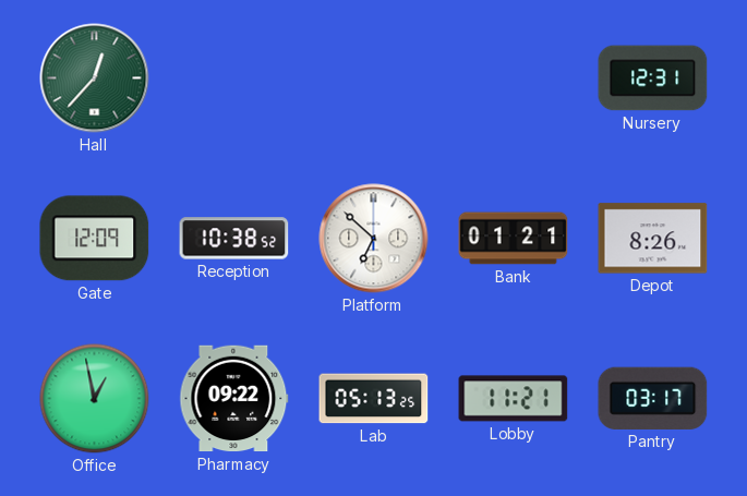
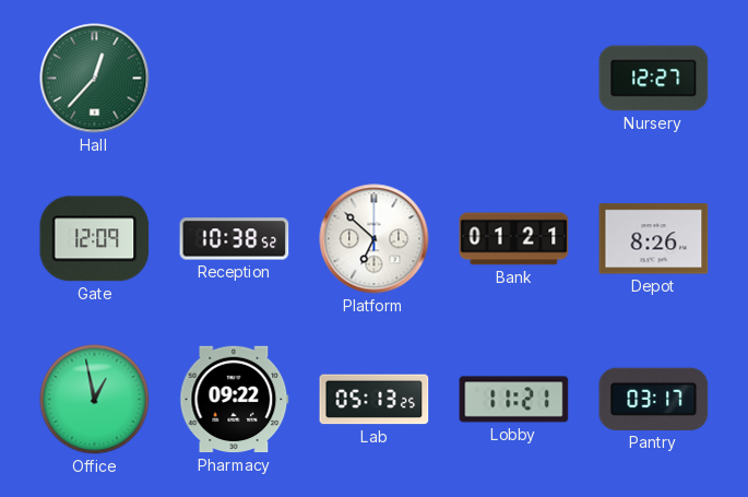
Nursery: 12:31 -> 12:27
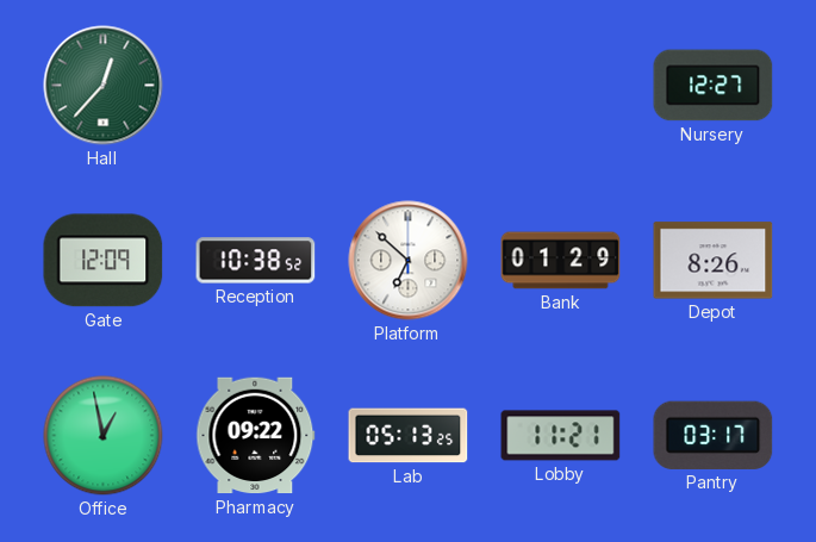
Bank: 01:21 -> 01:29
